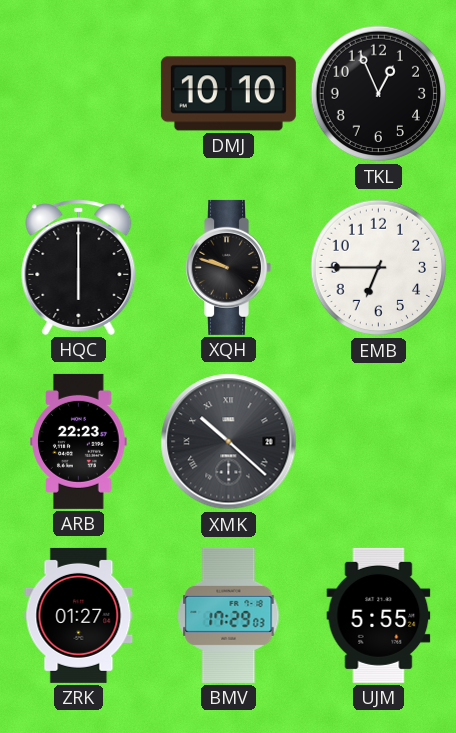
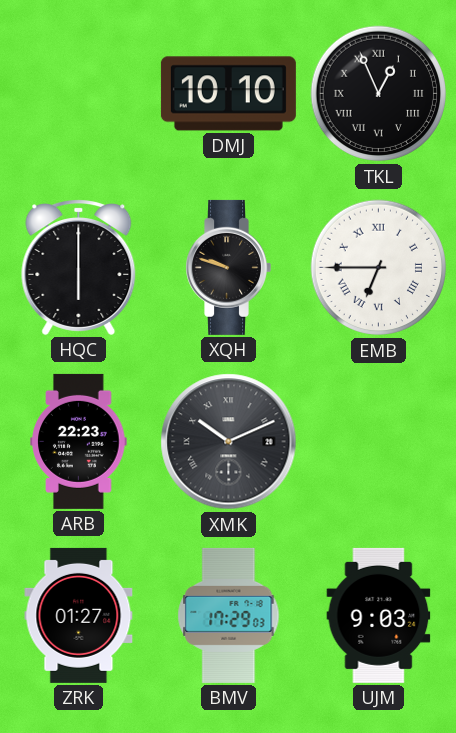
TKL numerals: Arabic -> Roman
EMB numerals: Arabic -> Roman
XMK: 10:22 -> 10:11
UJM: 5:55 -> 9:03
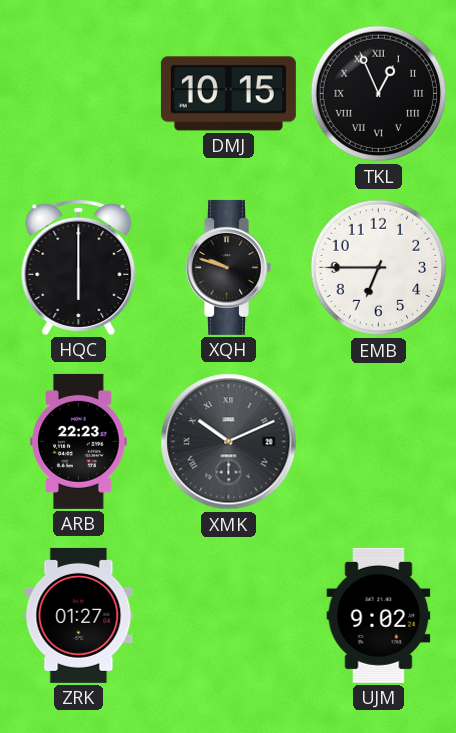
DMJ: 10:10 -> 10:15
EMB numerals: Roman -> Arabic
BMV: 17:29 -> none
UJM: 9:03 -> 9:02
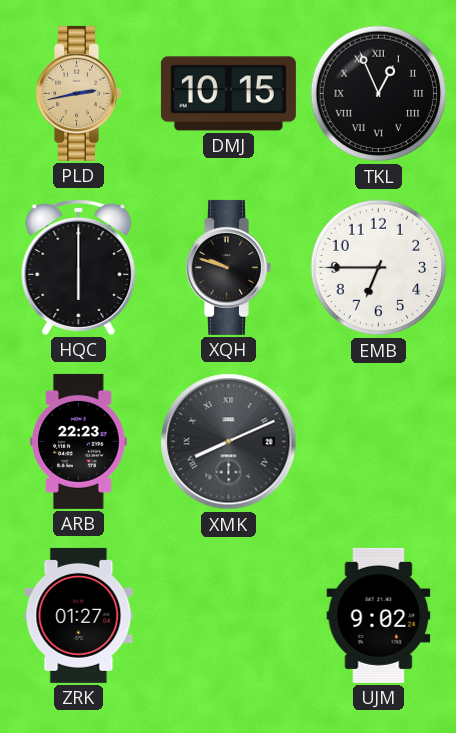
PLD: none -> 2:43
XMK: 10:11 -> 8:11
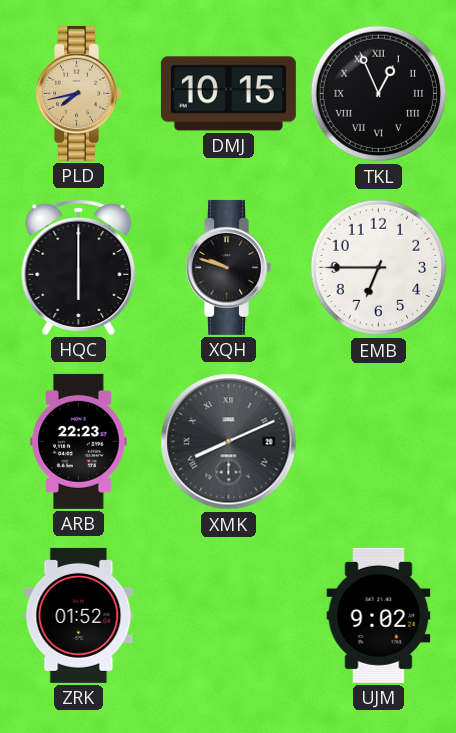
PLD: 2:43 -> 7:43
ZRK: 01:27 -> 01:52
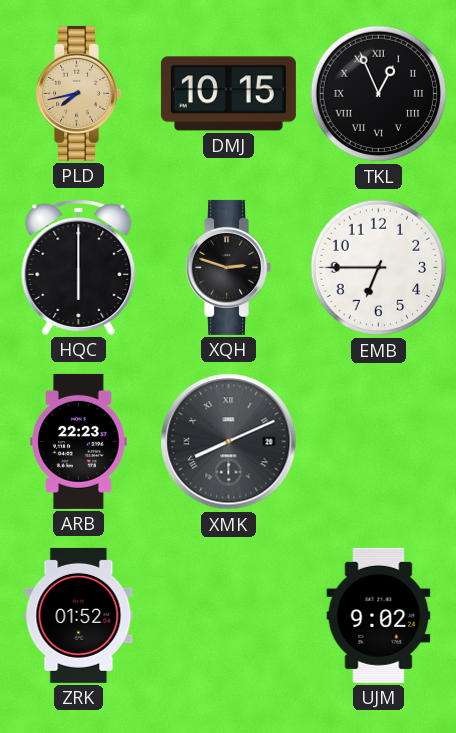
XQH: 9:48 -> 2:48
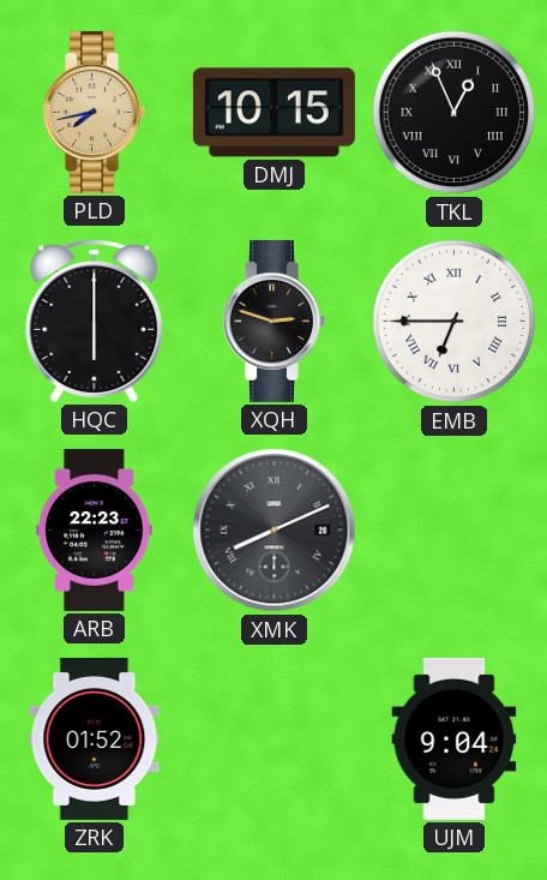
EMB numerals: Arabic -> Roman
UJM: 9:02 -> 9:04
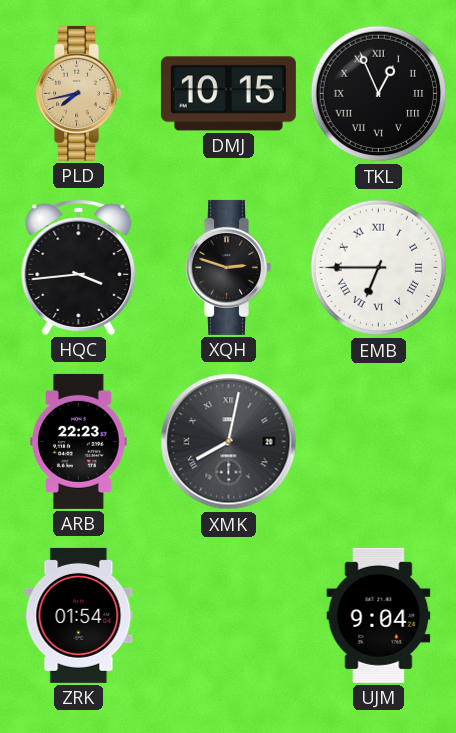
HQC: 6:00 -> 3:44
XMK: 8:11 -> 8:02
ZRK: 01:52 -> 01:54
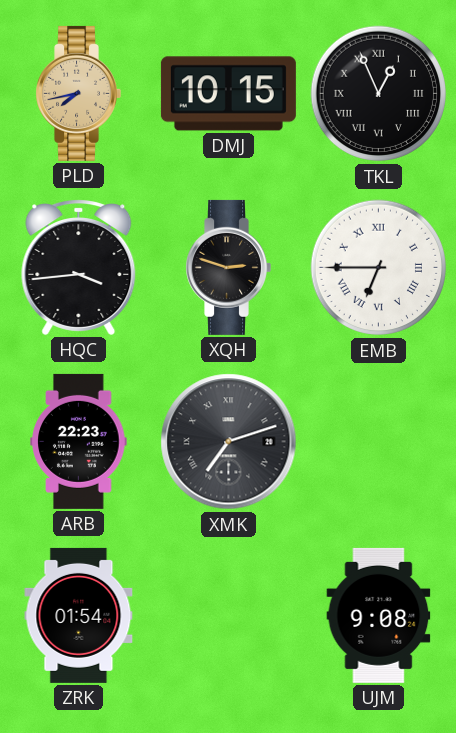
XMK: 8:02 -> 7:12
UJM: 9:04 -> 9:08
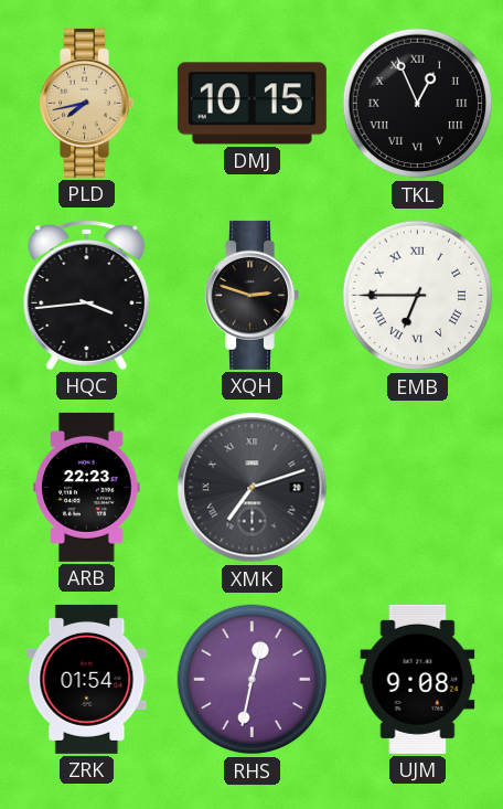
RHS: none -> 12:32
